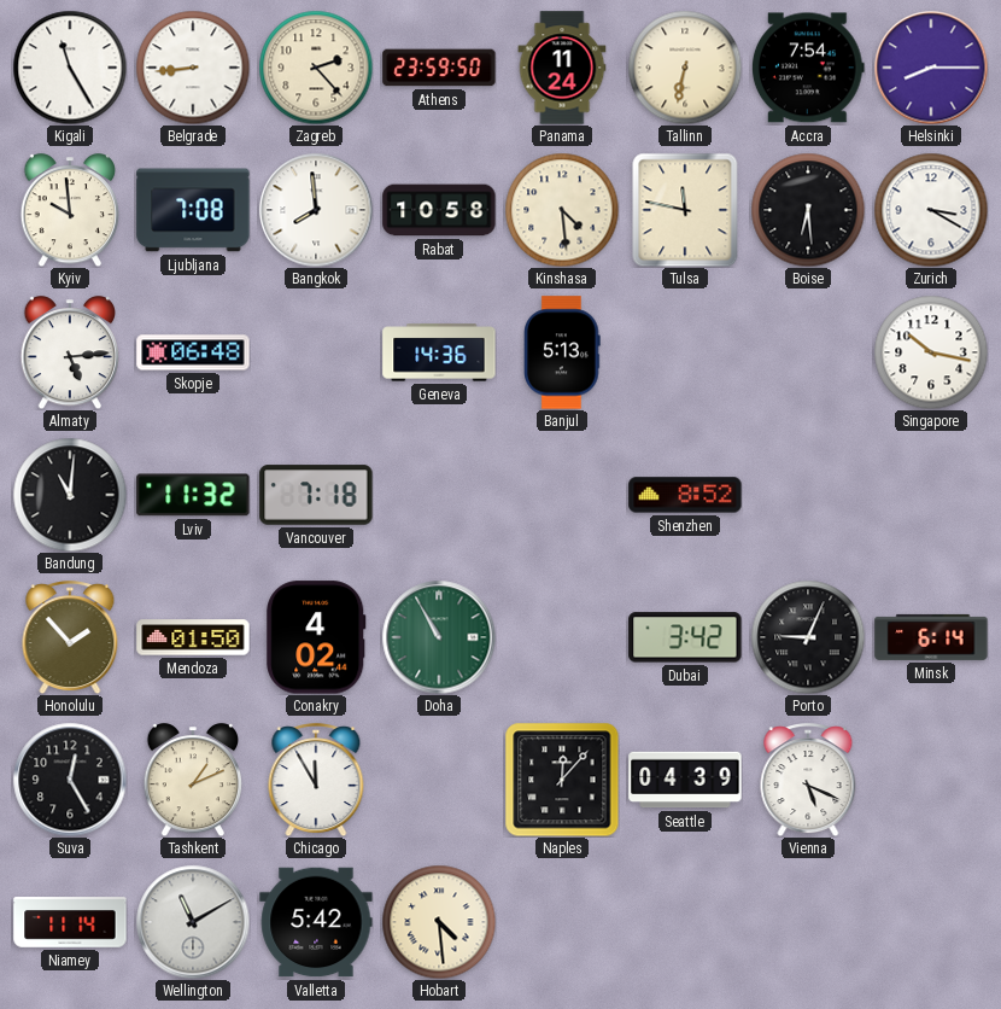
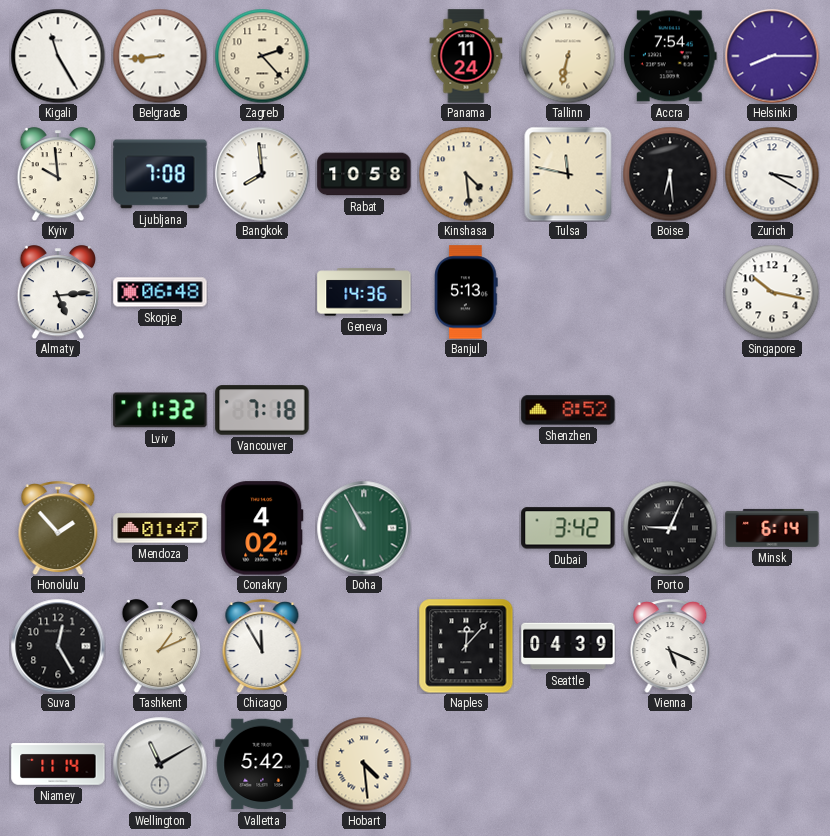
Athens: 23:59 -> none
Bandung: 11:01 -> none
Mendoza: 01:50 -> 01:47
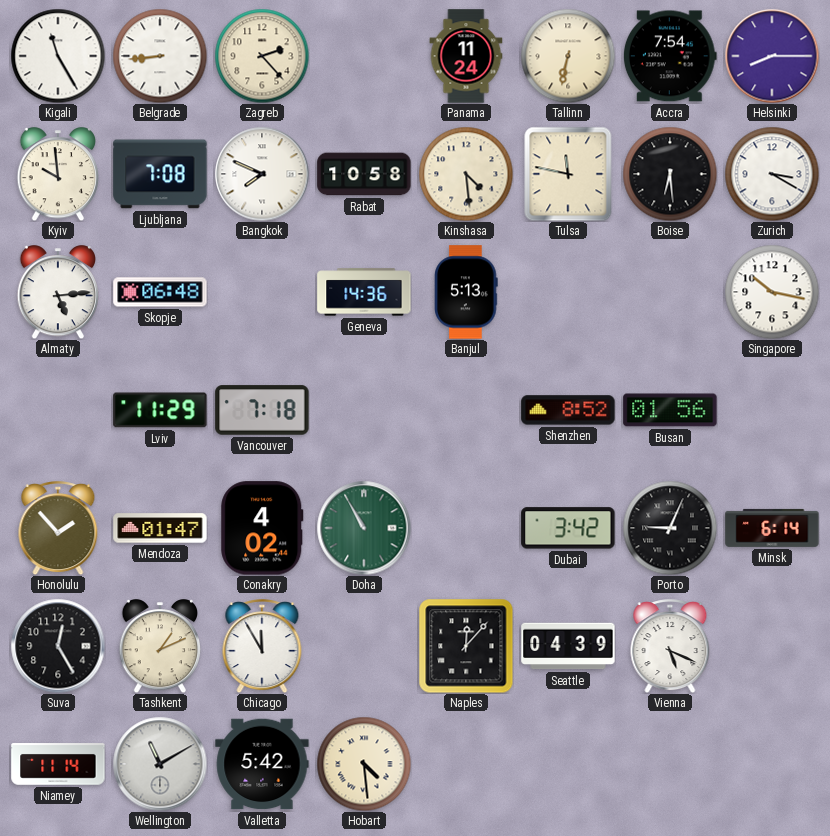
Bangkok: 7:59 -> 7:49
Lviv: 11:32 -> 11:29
Busan: none -> 01:56
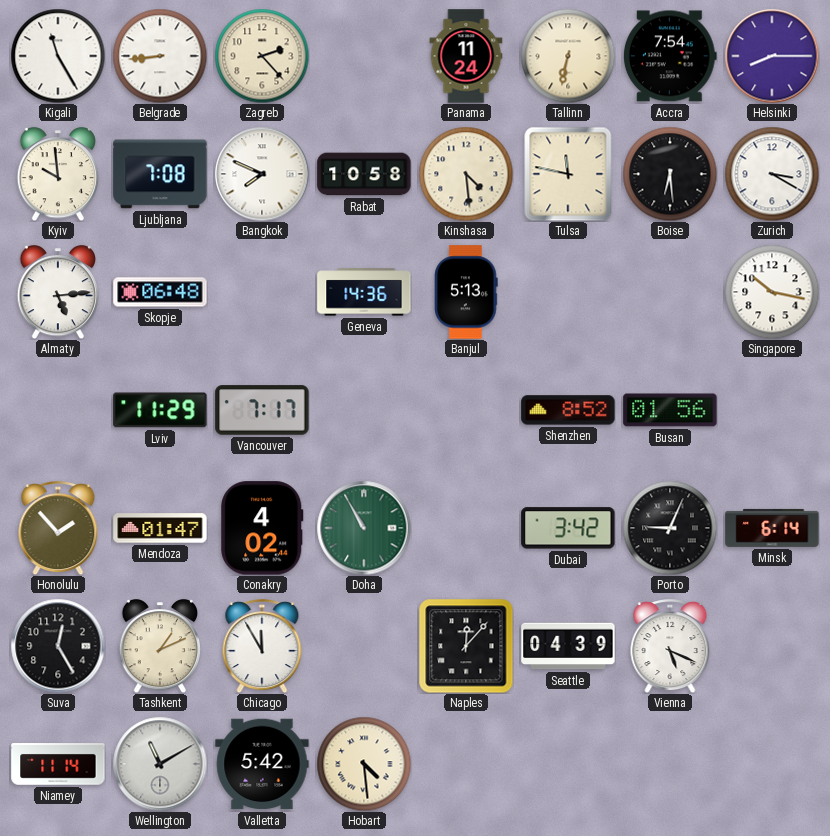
Vancouver: 7:18 -> 7:17
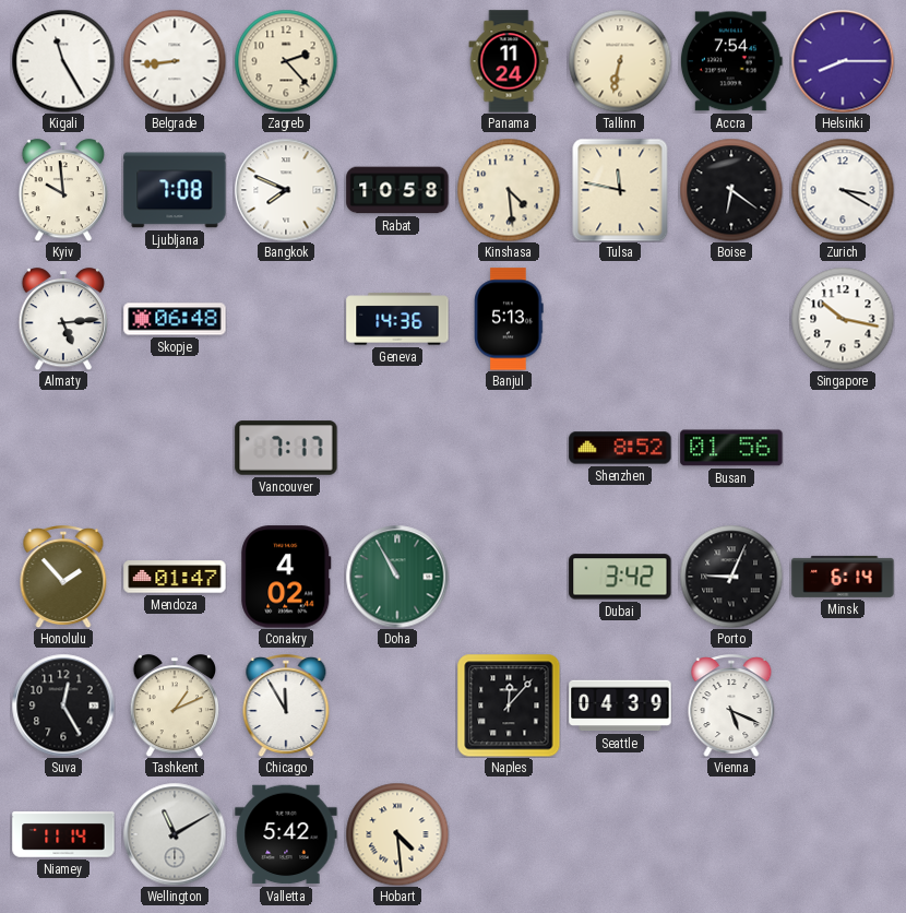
Boise: 6:29 -> 6:21
Lviv: 11:29 -> none
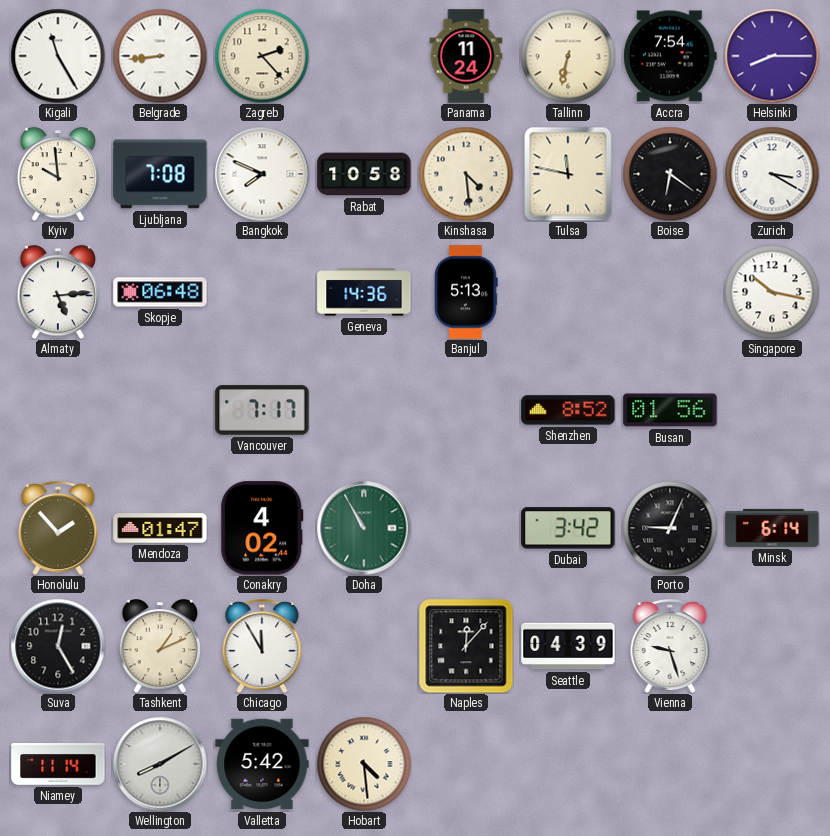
Vienna: 5:19 -> 9:27
Wellington: 11:10 -> 8:10
